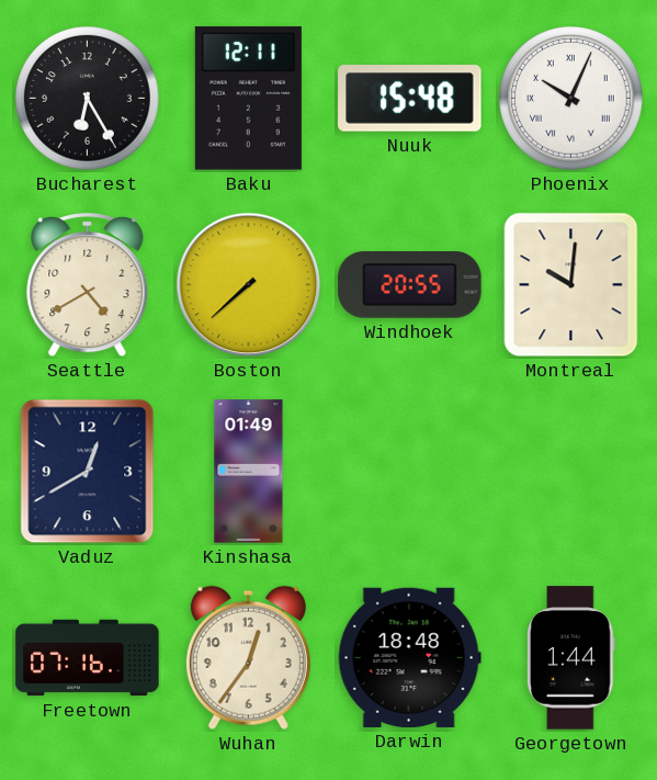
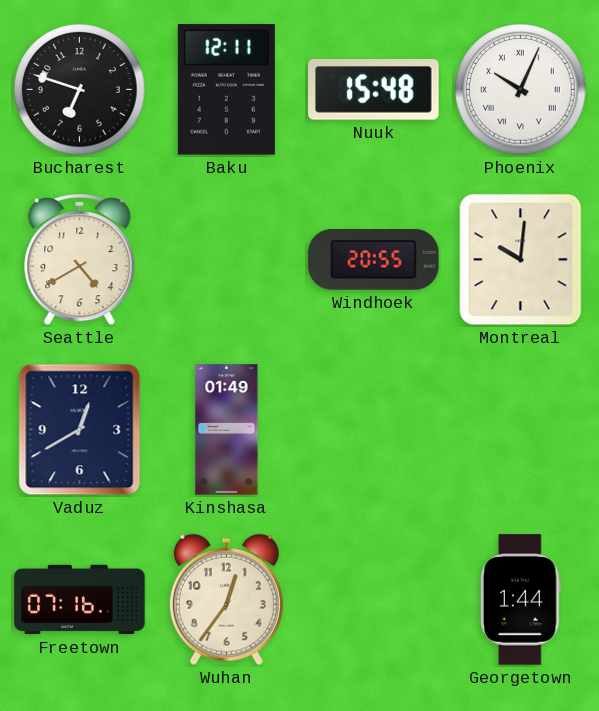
Bucharest: 6:25 -> 6:48
Boston: 7:38 -> none
Darwin: 18:48 -> none
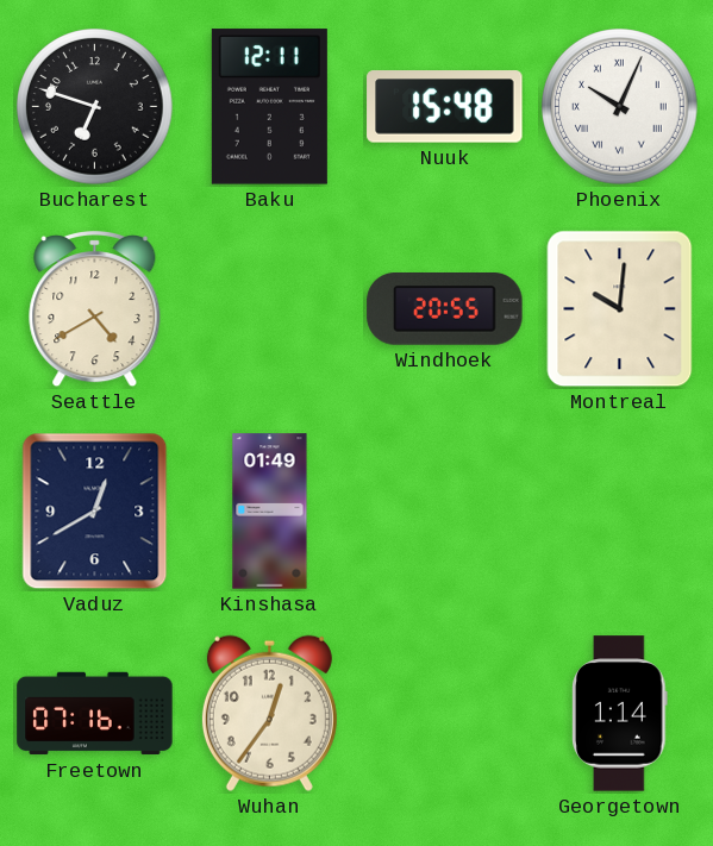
Georgetown: 1:44 -> 1:14
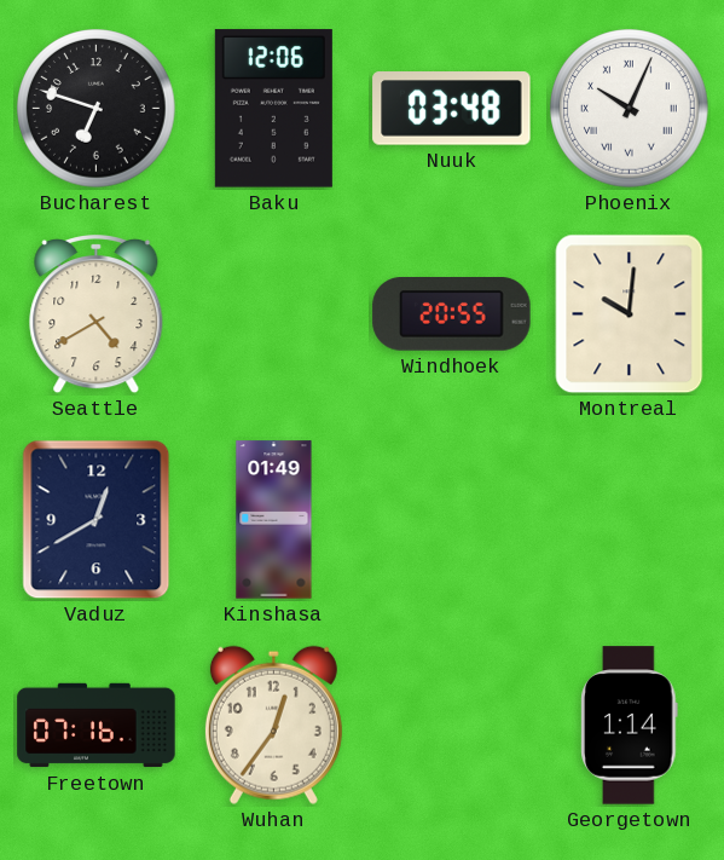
Baku: 12:11 -> 12:06
Nuuk: 15:48 -> 03:48
